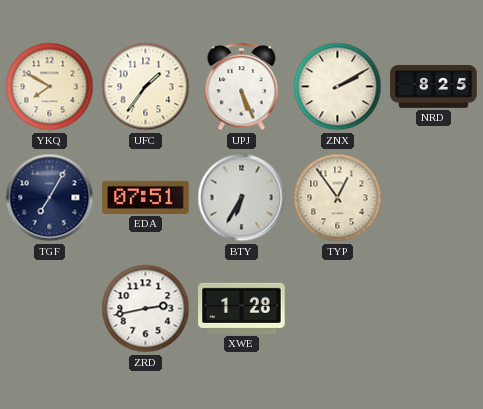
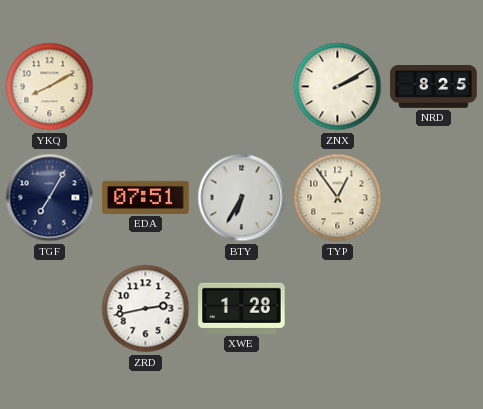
YKQ: 7:50 -> 8:10
UFC: 1:36 -> none
UPJ: 5:26 -> none
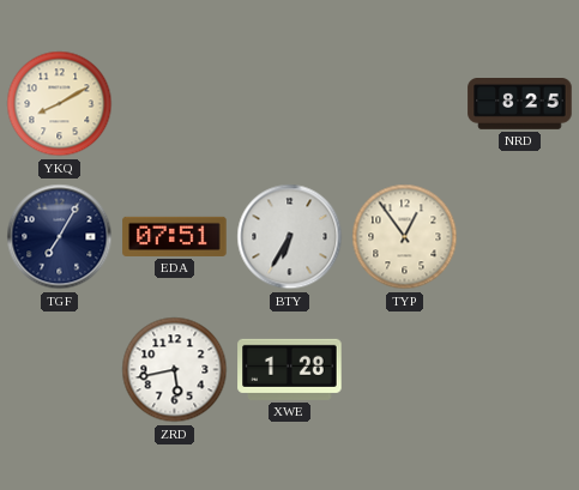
ZNX: 2:10 -> none
ZRD: 2:43 -> 5:43
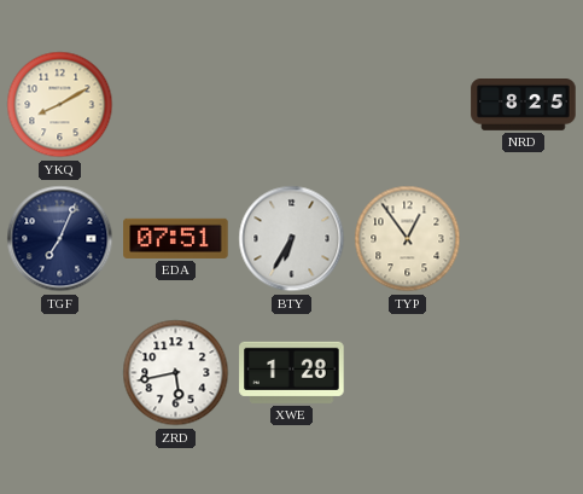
TGF: 7:05 -> 7:04
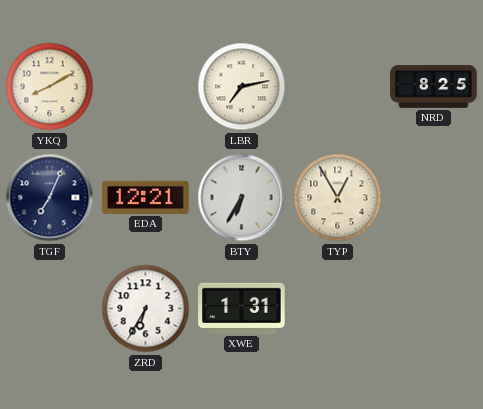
LBR: none -> 7:13
EDA: 07:51 -> 12:21
TYP: 12:54 -> 12:55
ZRD: 5:43 -> 6:35
XWE: 1:28 -> 1:31
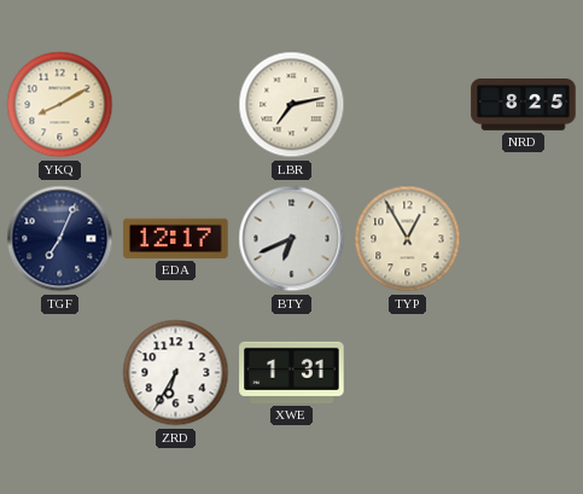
EDA: 12:21 -> 12:17
BTY: 6:35 -> 6:41
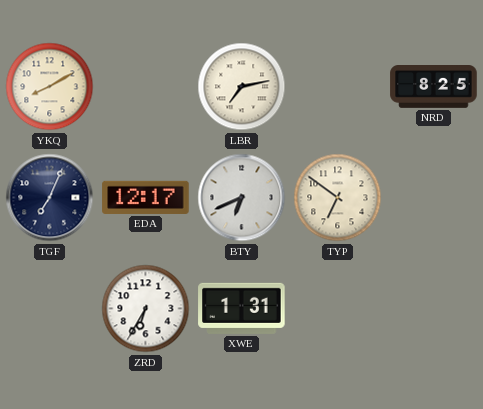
TYP: 12:55 -> 6:51
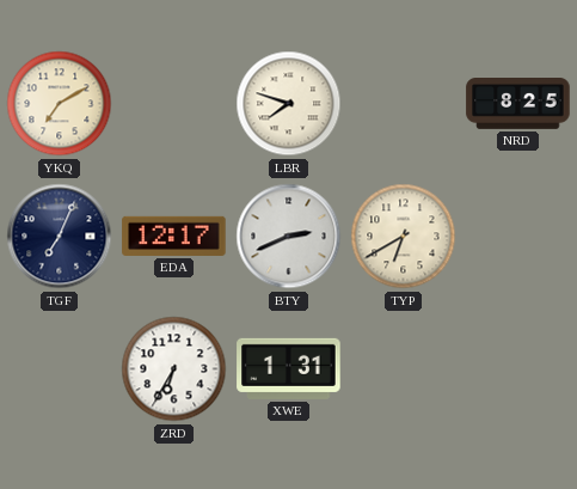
YKQ: 8:10 -> 7:10
LBR: 7:13 -> 7:48
BTY: 6:41 -> 2:41
TYP: 6:51 -> 6:40
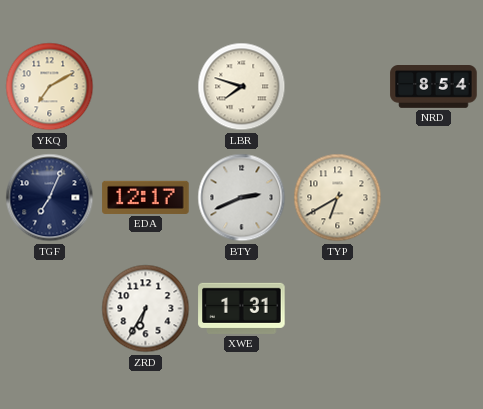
NRD: 8:25 -> 8:54
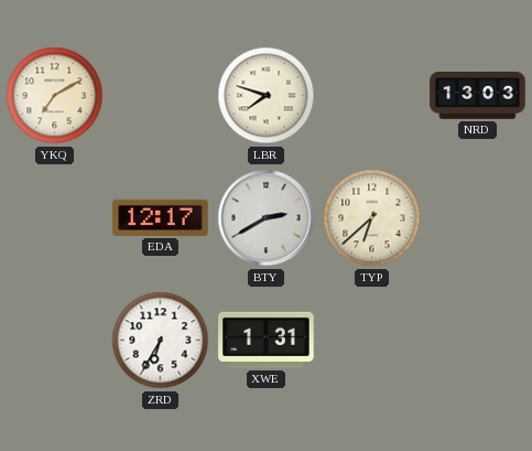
NRD: 8:54 -> 13:03
TGF: 7:04 -> none
BTY: 2:41 -> 2:40
TYP: 6:40 -> 6:38
